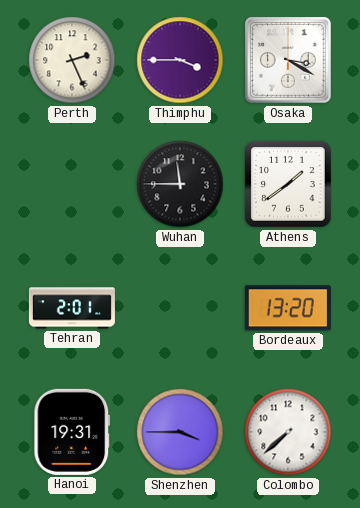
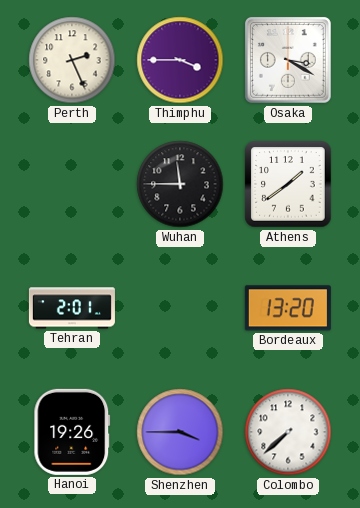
Hanoi: 19:31 -> 19:26
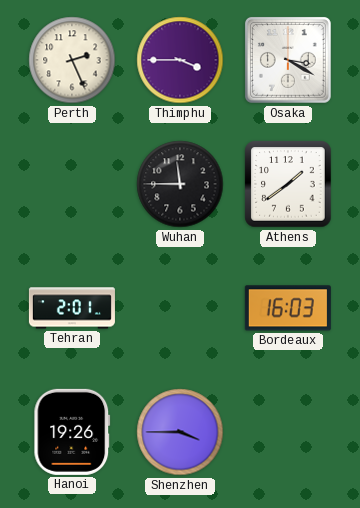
Bordeaux: 13:20 -> 16:03
Colombo: 7:38 -> none
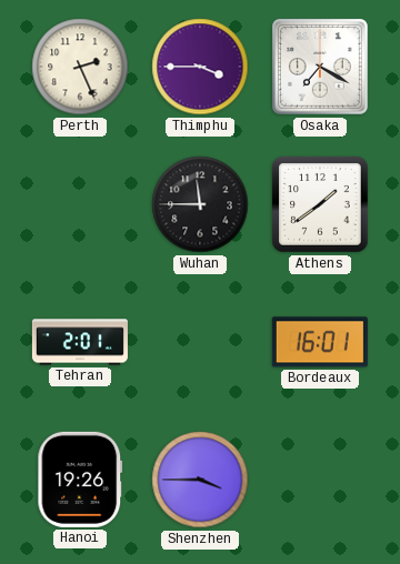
Osaka: 3:20 -> 7:20
Bordeaux: 16:03 -> 16:01
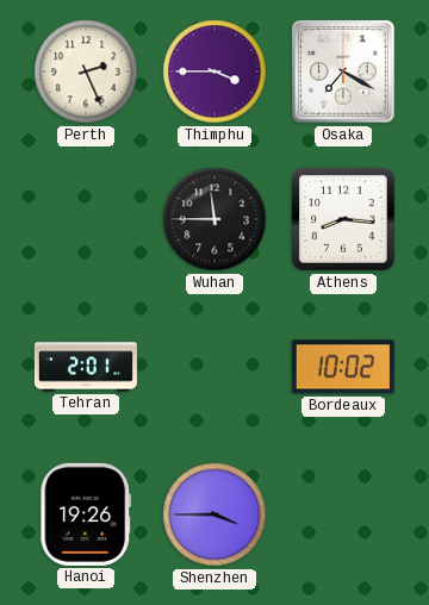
Athens: 1:39 -> 8:16
Bordeaux: 16:01 -> 10:02
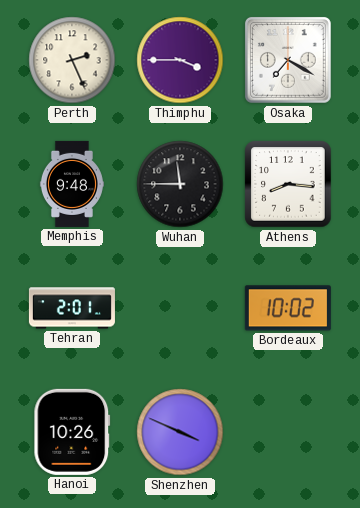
Memphis: none -> 9:48
Hanoi: 19:26 -> 10:26
Shenzhen: 3:45 -> 3:49
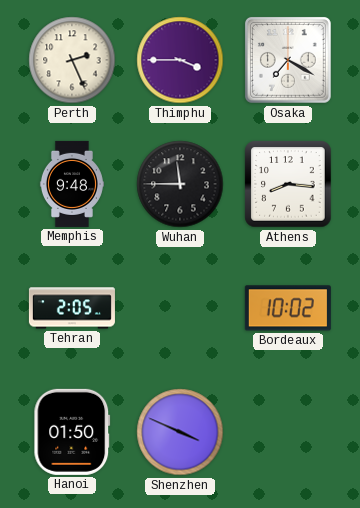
Tehran: 2:01 -> 2:05
Hanoi: 10:26 -> 01:50
